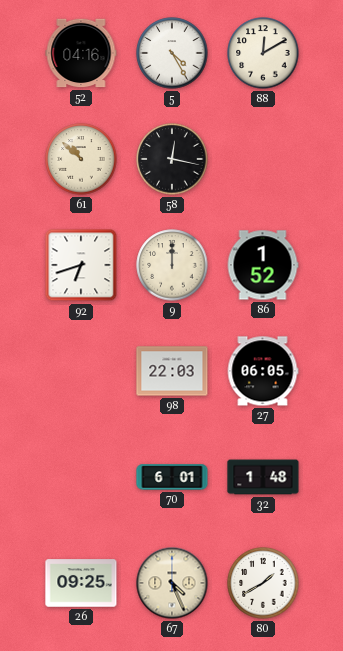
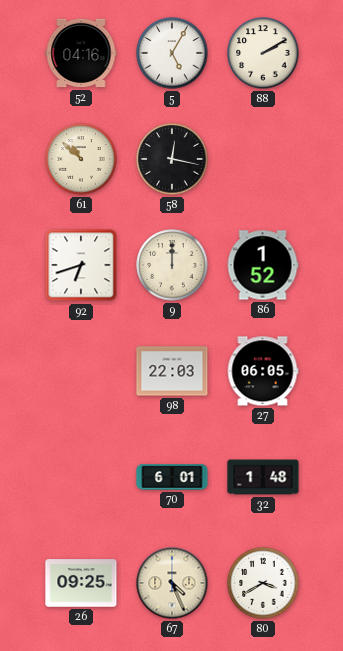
5: 4:25 -> 5:05
88: 12:10 -> 2:10
80: 1:40 -> 3:40
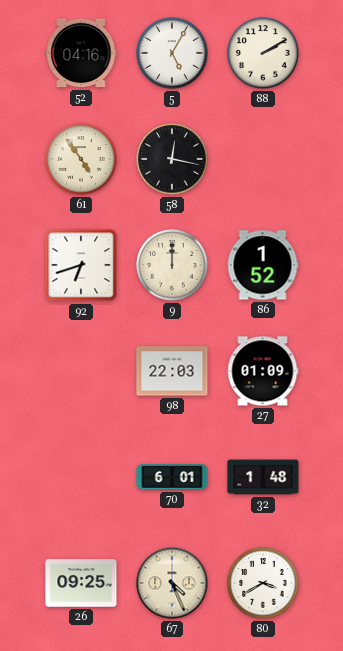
61: 10:52 -> 4:54
27: 06:05 -> 01:09
